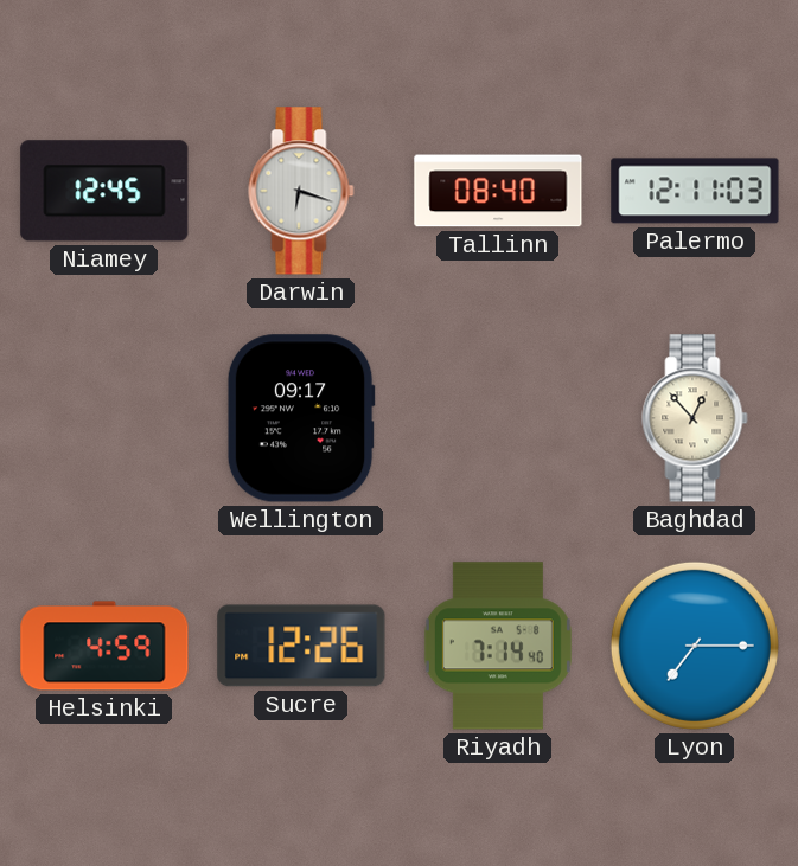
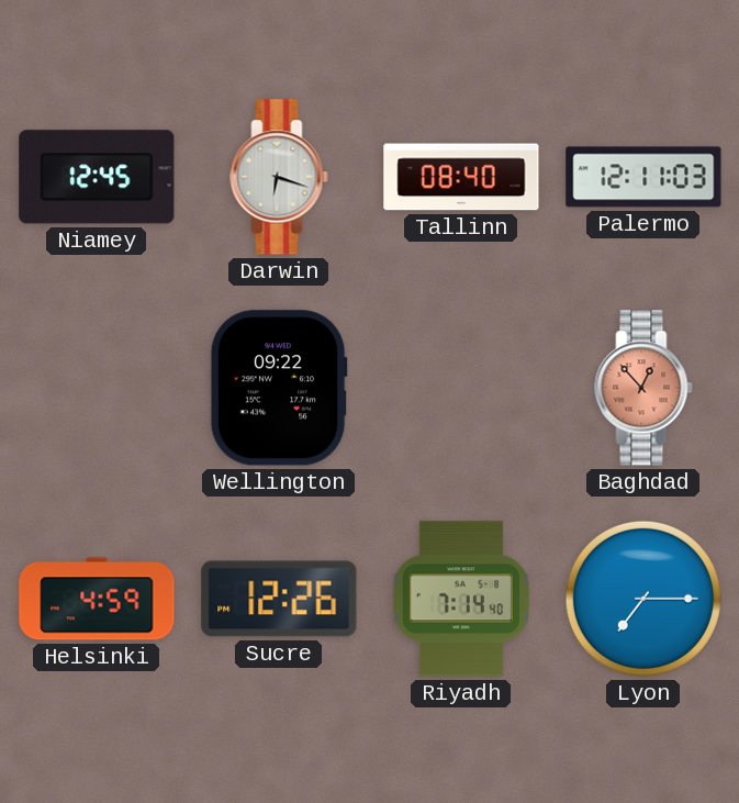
Wellington: 09:17 -> 09:22
Baghdad dial: cream -> salmon
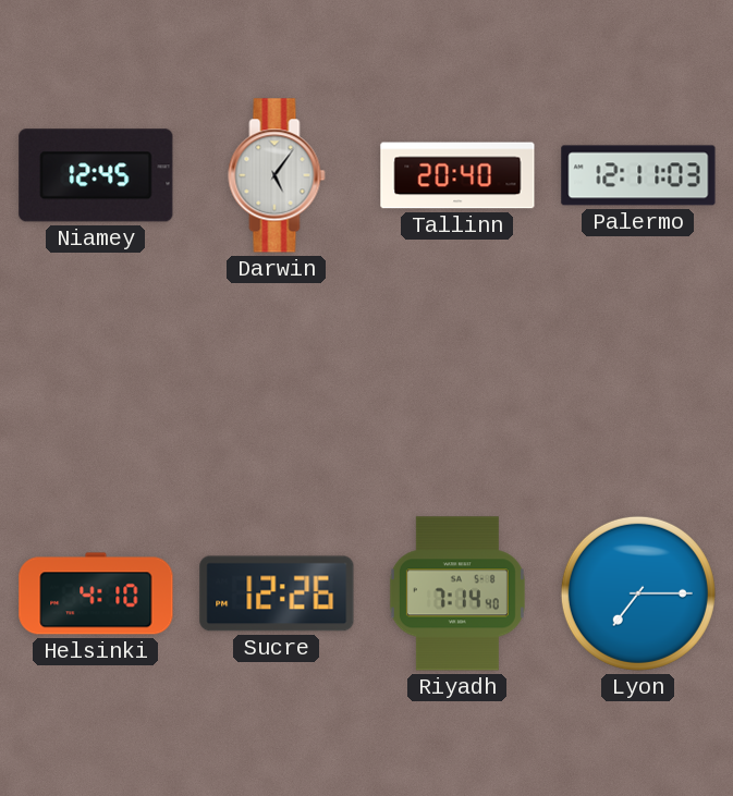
Darwin: 6:18 -> 5:06
Tallinn: 08:40 -> 20:40
Wellington: 09:22 -> none
Baghdad: 12:53 -> none
Helsinki: 4:59 -> 4:10
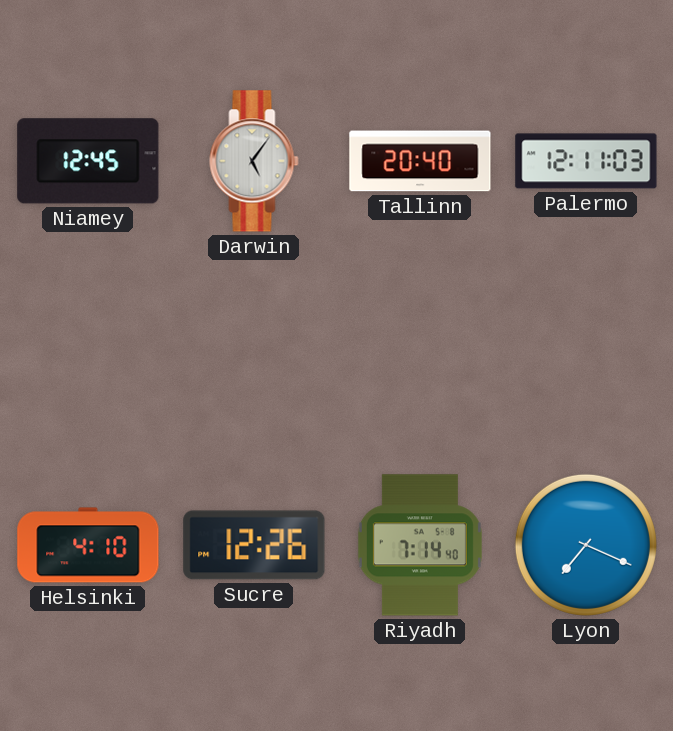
Lyon: 7:15 -> 7:19
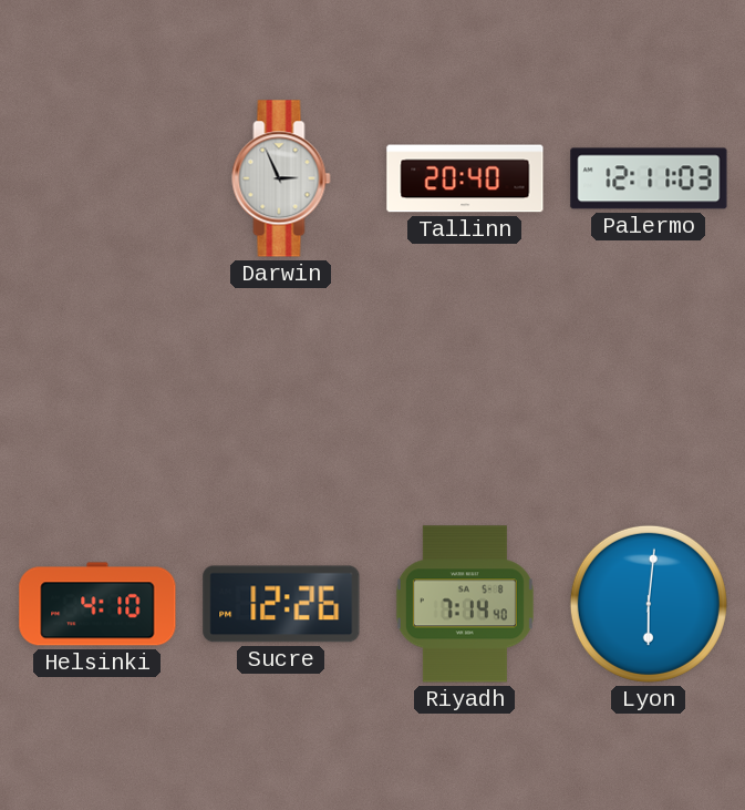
Niamey: 12:45 -> none
Darwin: 5:06 -> 2:56
Lyon: 7:19 -> 6:01
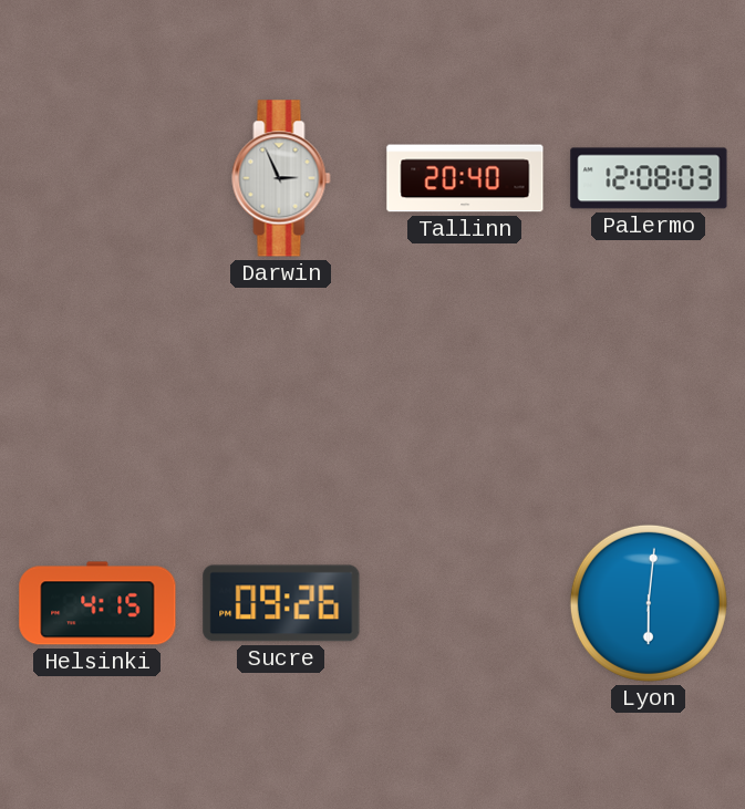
Palermo: 12:11 -> 12:08
Helsinki: 4:10 -> 4:15
Sucre: 12:26 -> 09:26
Riyadh: 7:14 -> none
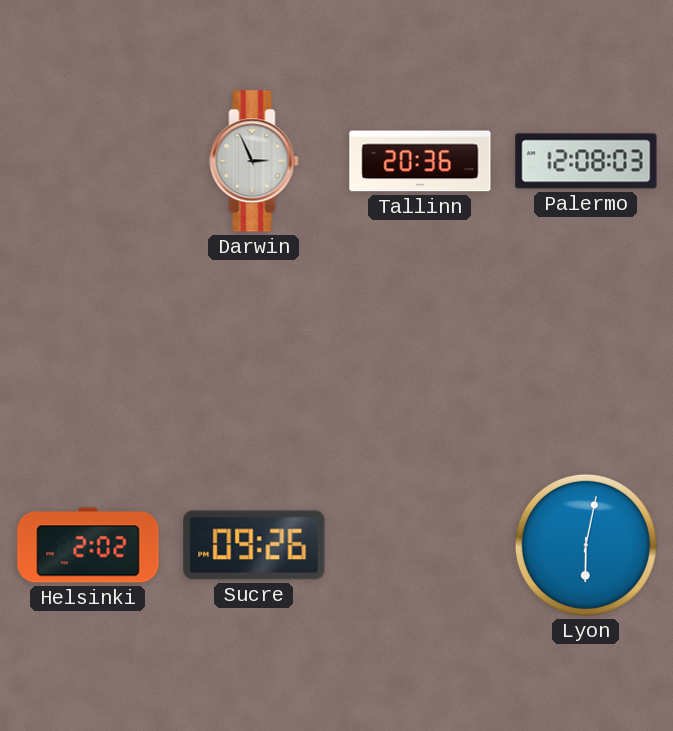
Tallinn: 20:40 -> 20:36
Helsinki: 4:15 -> 2:02
Lyon: 6:01 -> 6:02
